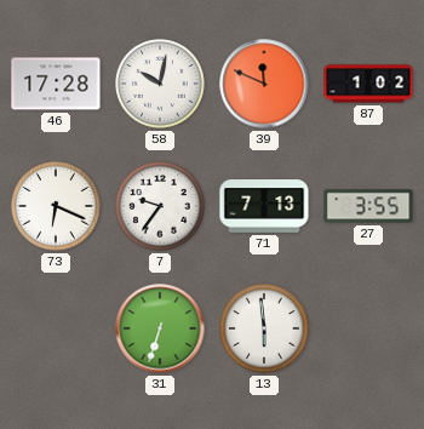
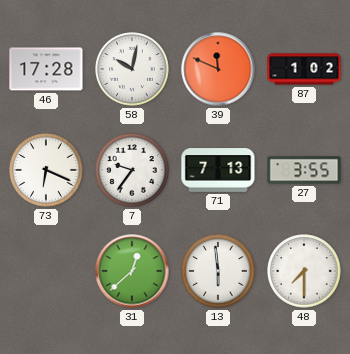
31: 6:33 -> 12:38
48: none -> 7:30
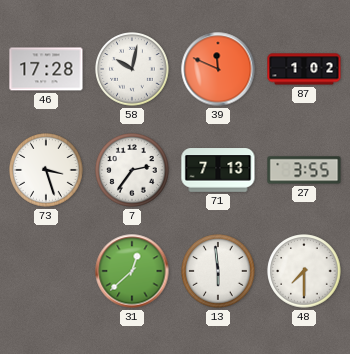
73: 6:19 -> 3:27
7: 9:36 -> 2:36
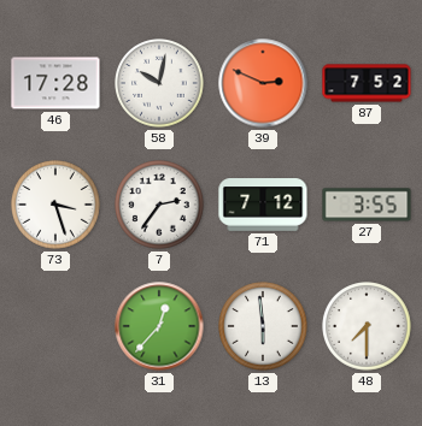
39: 11:49 -> 2:49
87: 1:02 -> 7:52
71: 7:13 -> 7:12
31: 12:38 -> 12:37
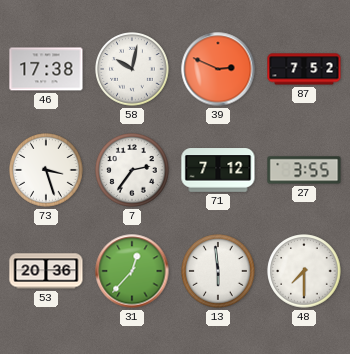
46: 17:28 -> 17:38
53: none -> 20:36
